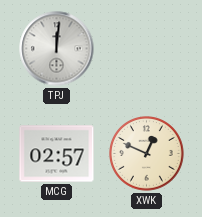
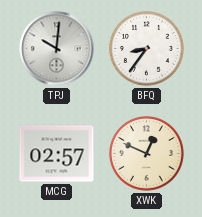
TPJ: 12:01 -> 10:01
BFQ: none -> 8:36
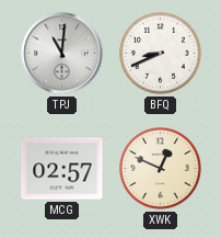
TPJ: 10:01 -> 11:01
BFQ: 8:36 -> 8:41
